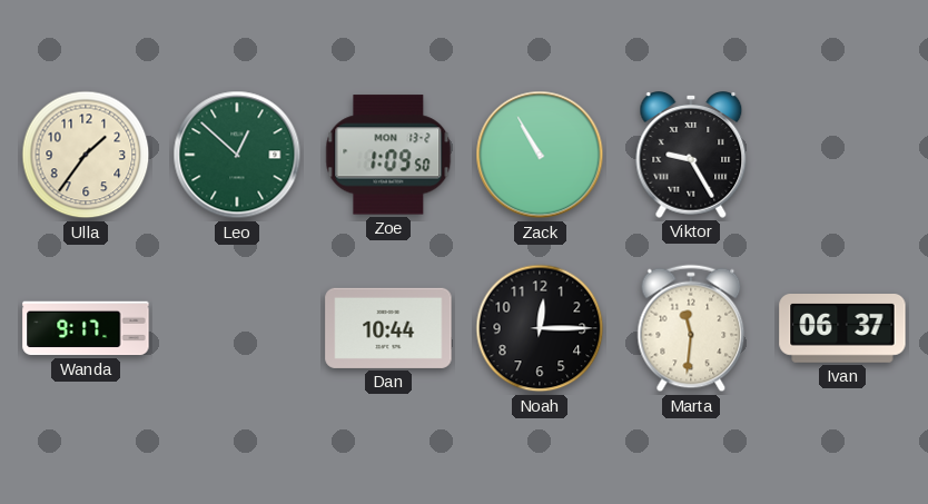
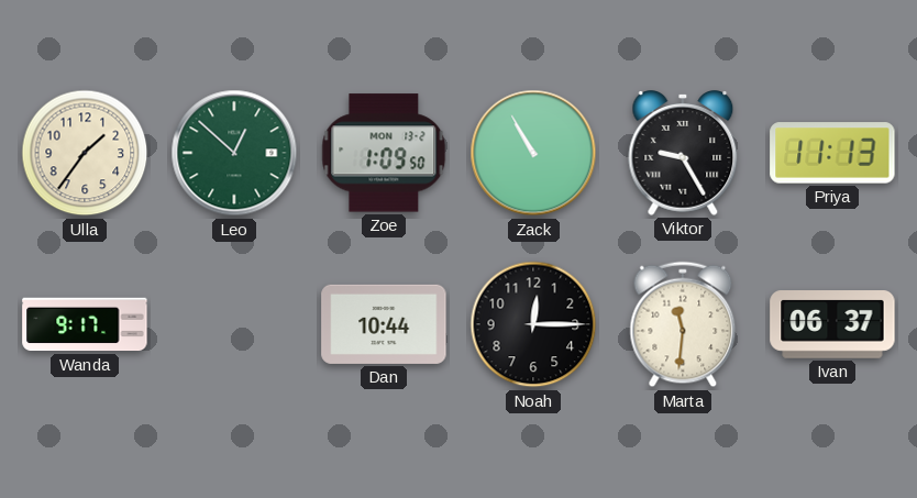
Priya: none -> 11:13
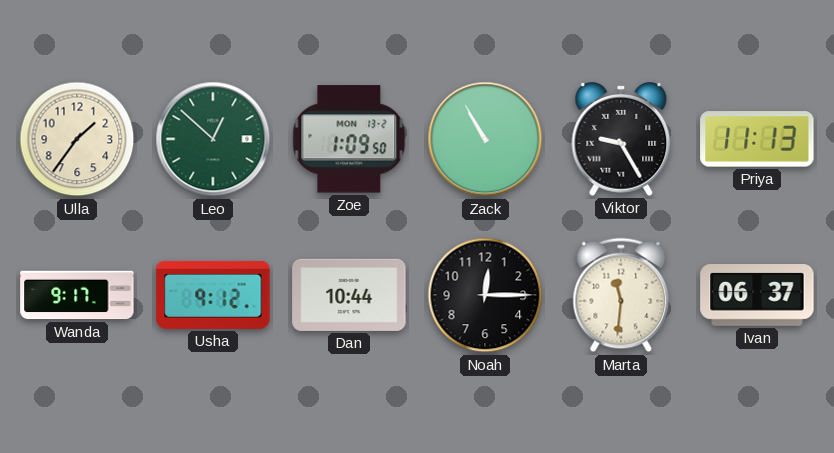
Usha: none -> 9:12
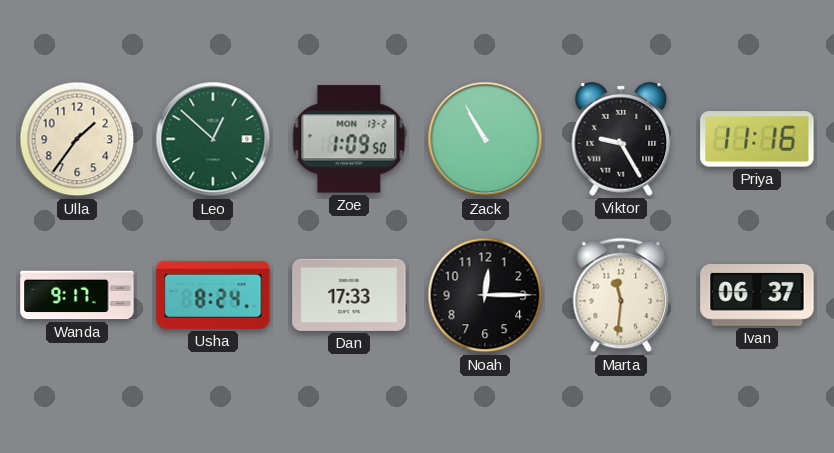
Priya: 11:13 -> 11:16
Usha: 9:12 -> 8:24
Dan: 10:44 -> 17:33
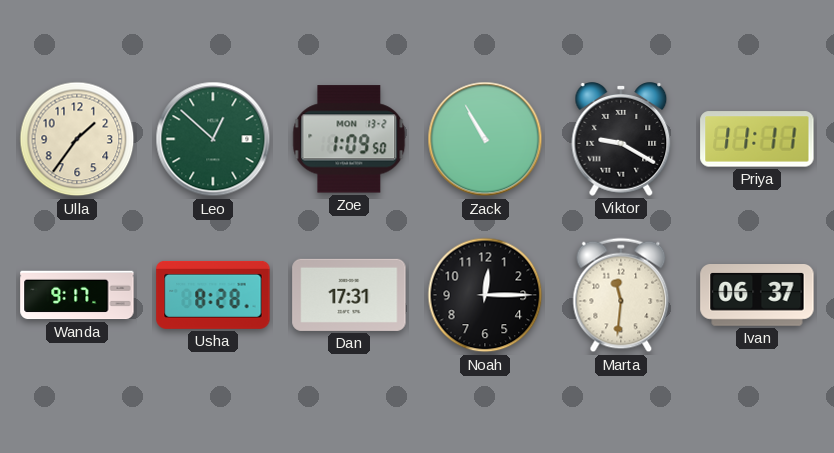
Viktor: 9:25 -> 9:20
Priya: 11:16 -> 11:11
Usha: 8:24 -> 8:28
Dan: 17:33 -> 17:31
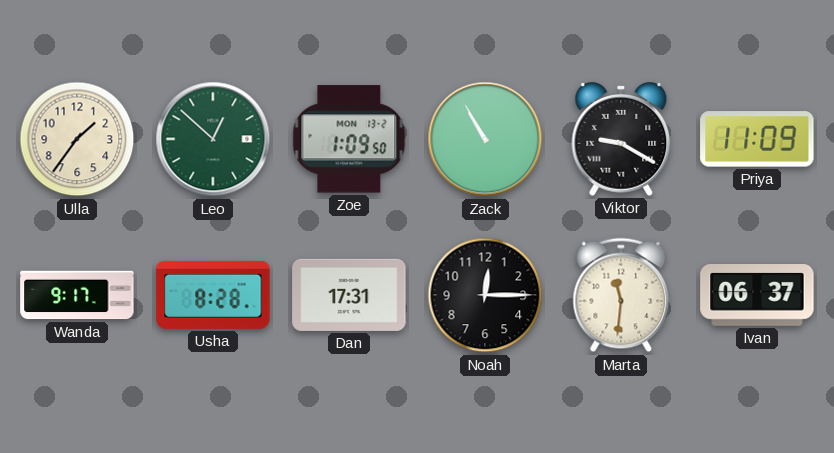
Priya: 11:11 -> 11:09
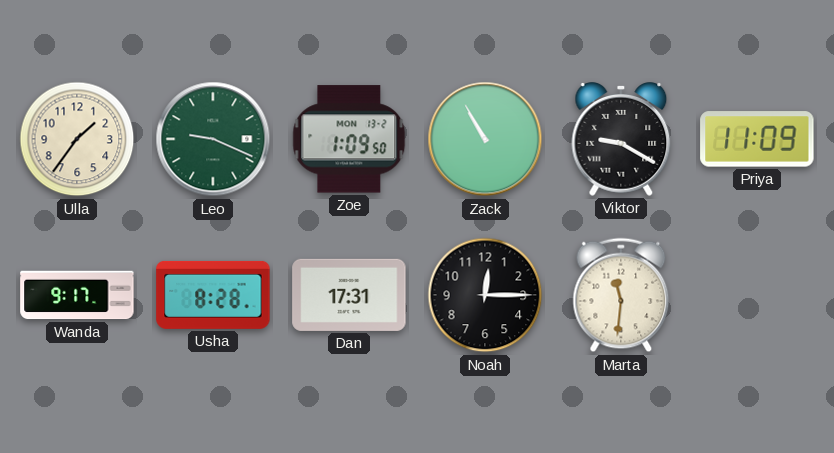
Leo: 12:52 -> 9:19
Ivan: 06:37 -> none
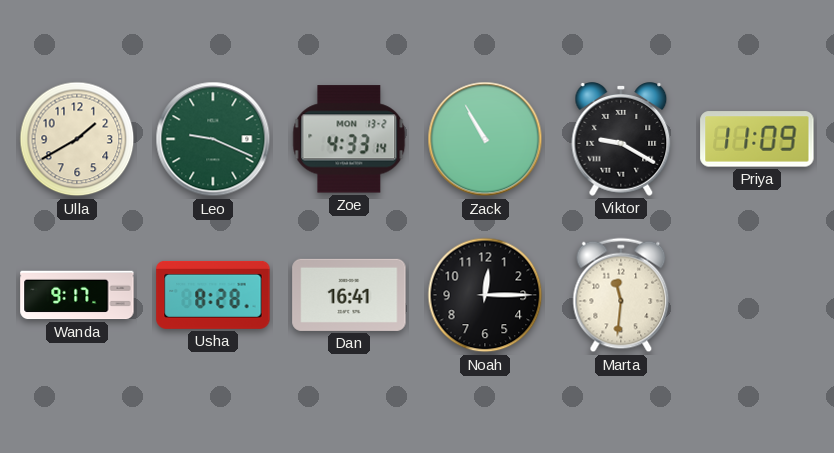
Ulla: 1:36 -> 1:40
Zoe: 1:09 -> 4:33
Dan: 17:31 -> 16:41
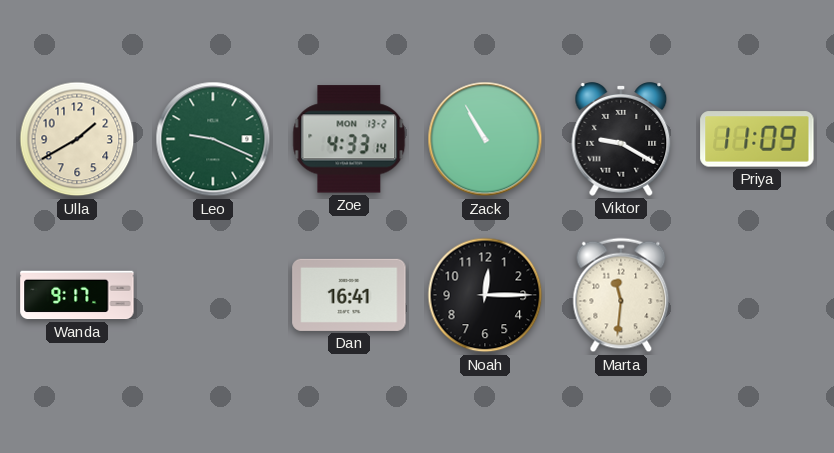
Usha: 8:28 -> none
